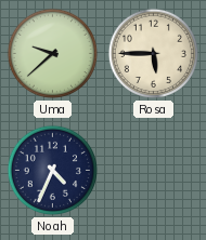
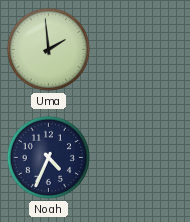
Uma: 9:38 -> 1:59
Rosa: 5:45 -> none
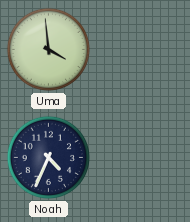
Uma: 1:59 -> 3:59
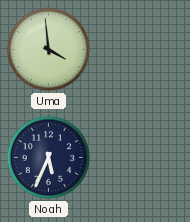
Noah: 4:34 -> 5:34
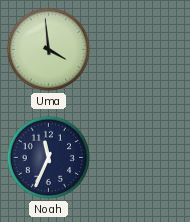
Noah: 5:34 -> 11:34
